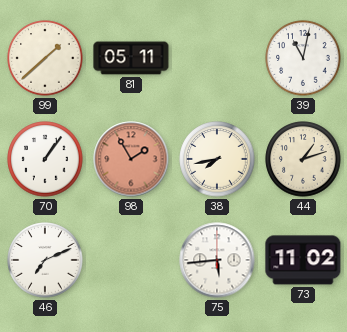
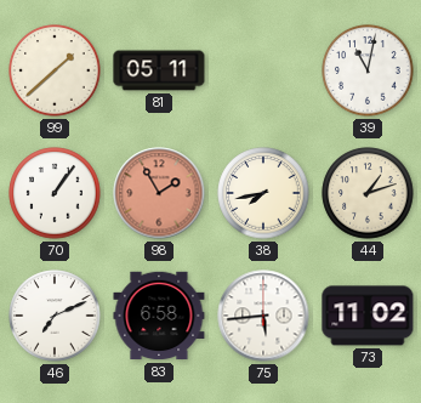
83: none -> 6:58
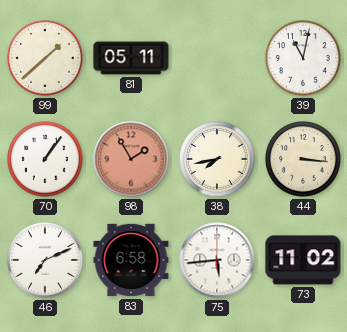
44: 1:12 -> 3:16
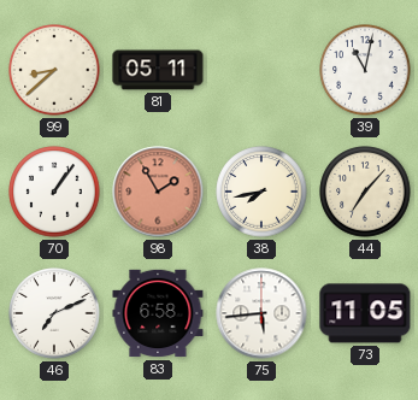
99: 1:38 -> 8:38
44: 3:16 -> 7:07
73: 11:02 -> 11:05
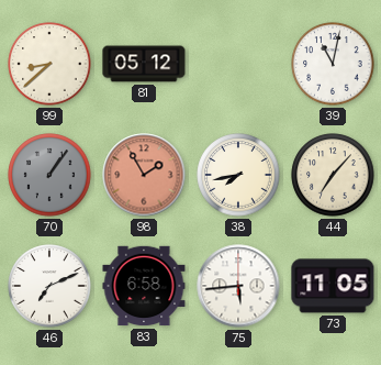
81: 05:11 -> 05:12
70 dial: white -> grey
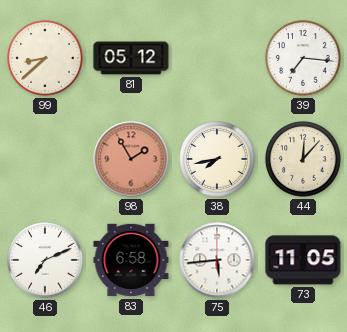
39: 11:02 -> 7:16
70: 1:06 -> none
44: 7:07 -> 12:07
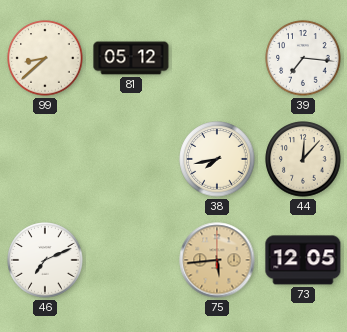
98: 1:55 -> none
83: 6:58 -> none
75 dial: white -> champagne
73: 11:05 -> 12:05
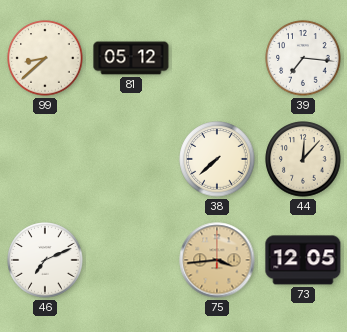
38: 7:43 -> 7:38
75: 5:44 -> 3:44
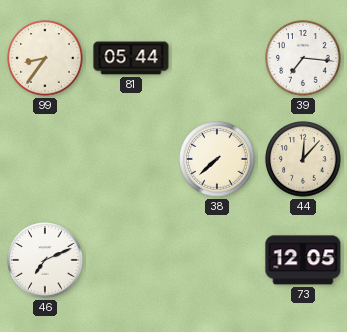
99: 8:38 -> 8:36
81: 05:12 -> 05:44
75: 3:44 -> none
